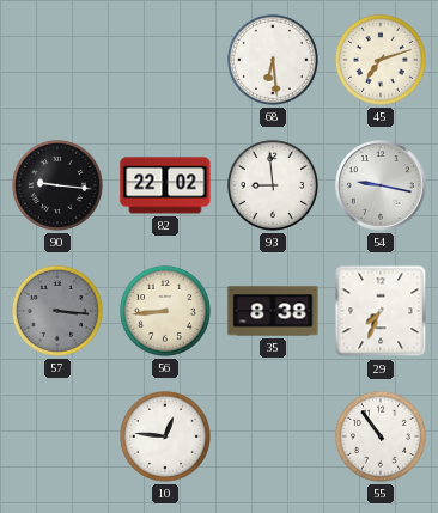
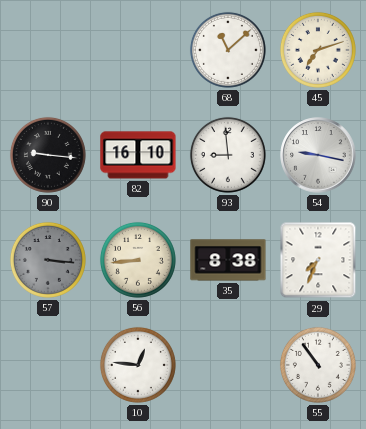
68: 6:29 -> 11:08
82: 22:02 -> 16:10
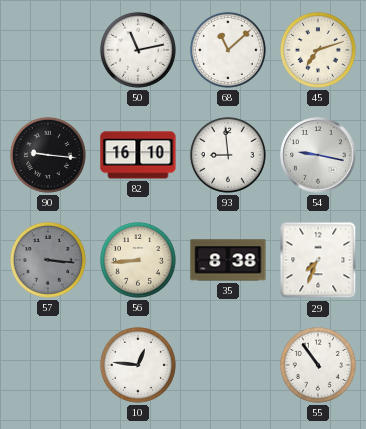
50: none -> 11:13
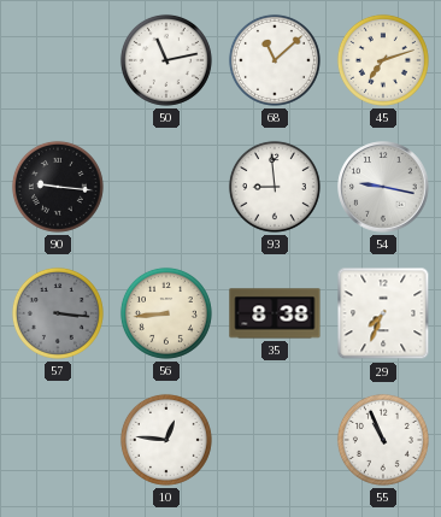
82: 16:10 -> none
55: 10:54 -> 10:56
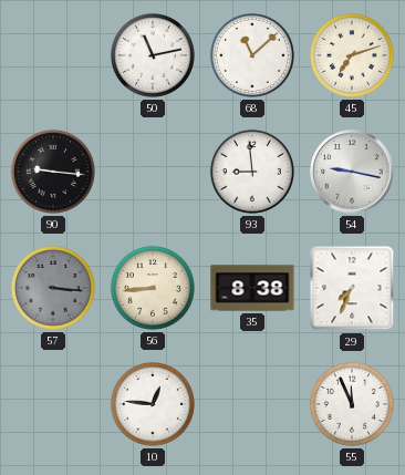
55: 10:56 -> 11:56
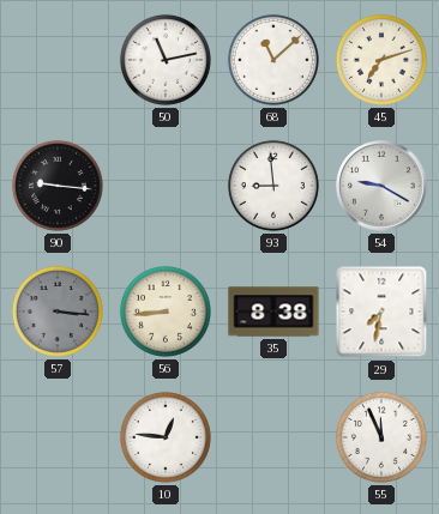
54: 9:17 -> 9:20
29: 7:34 -> 7:32
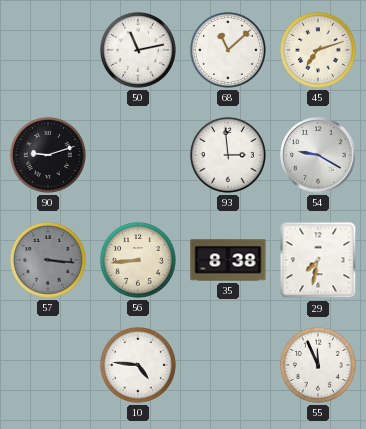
90: 9:16 -> 9:12
93: 8:59 -> 2:59
10: 12:46 -> 4:46
